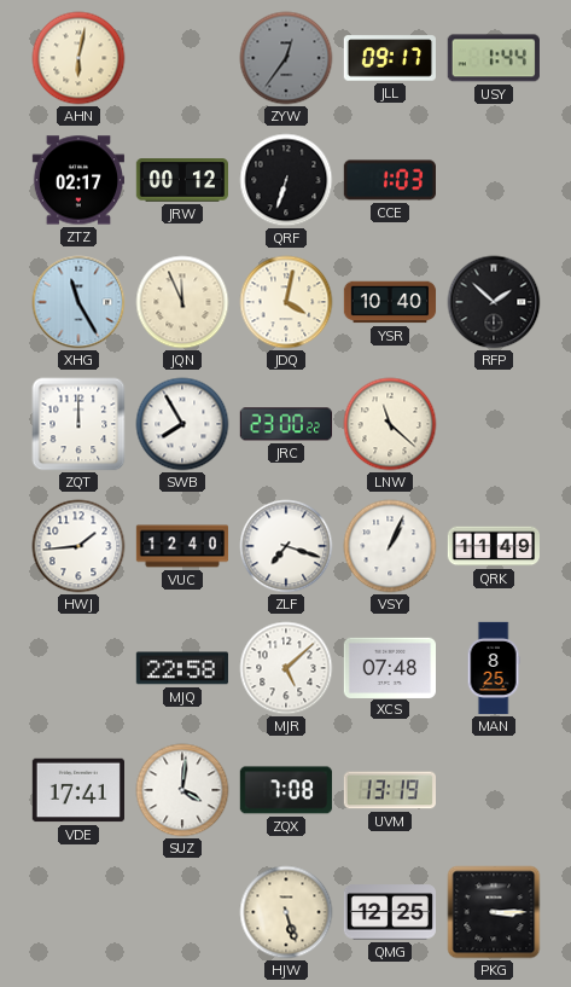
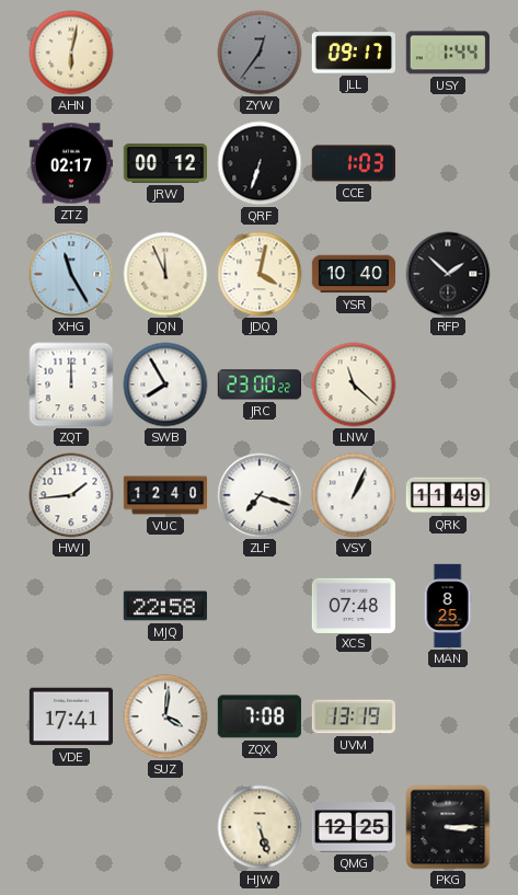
MJR: 5:08 -> none
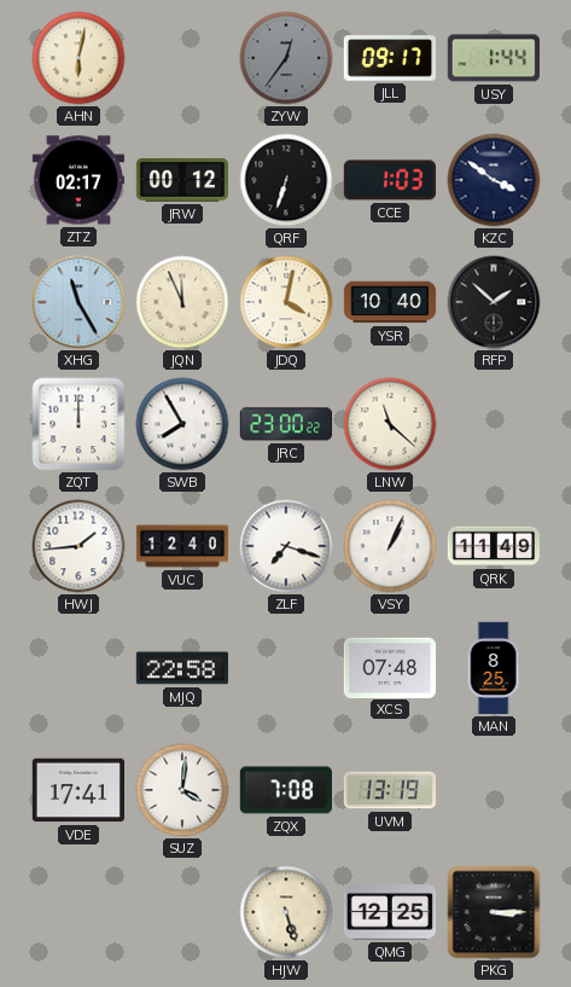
KZC: none -> 3:51
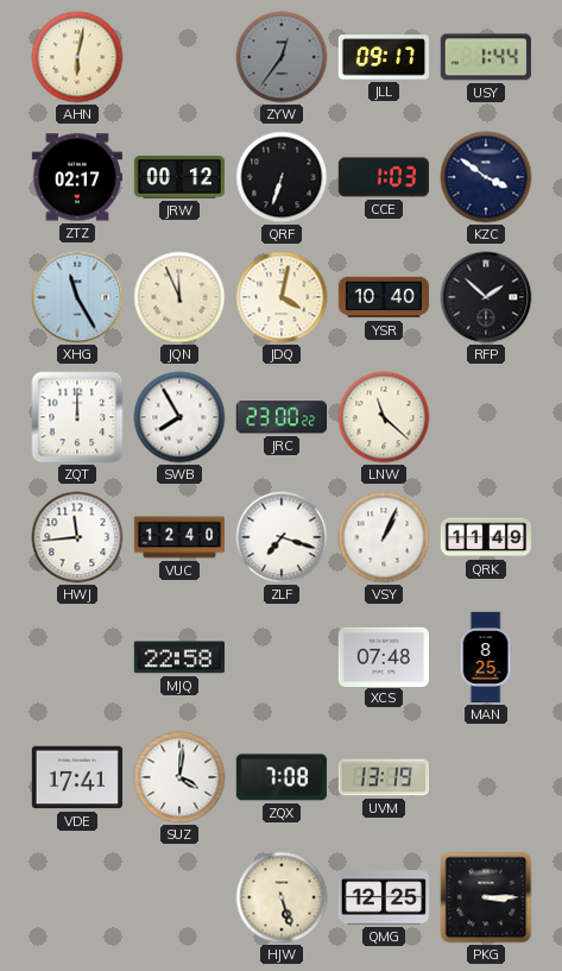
HWJ: 1:44 -> 11:44
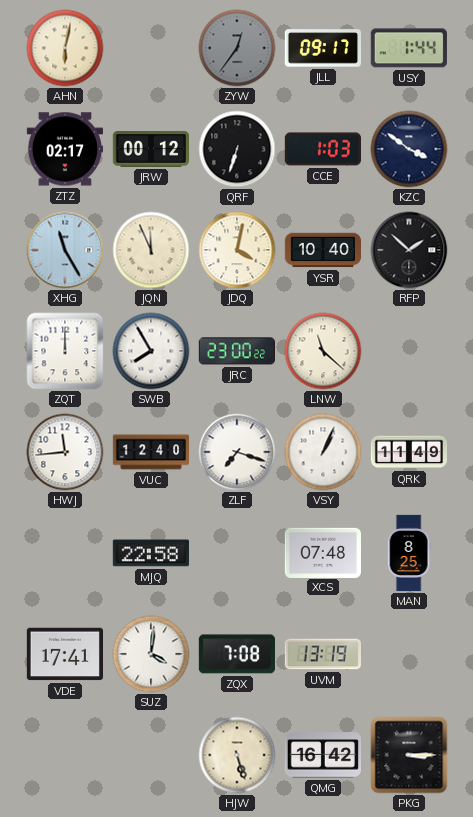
QMG: 12:25 -> 16:42
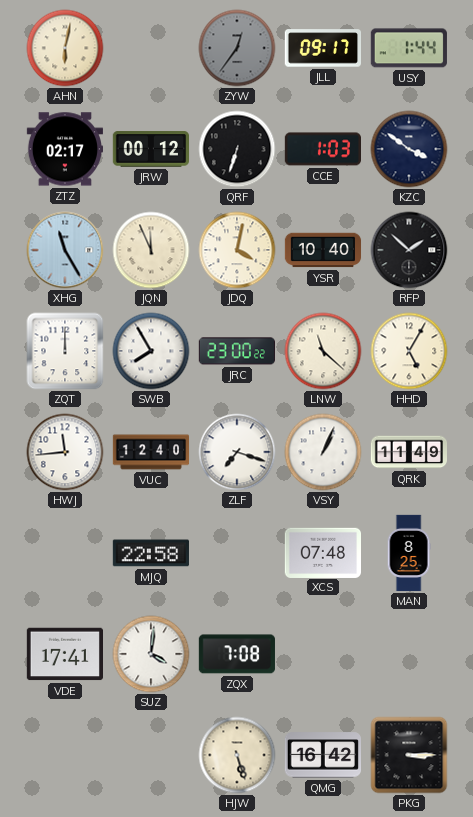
HHD: none -> 5:05
UVM: 13:19 -> none
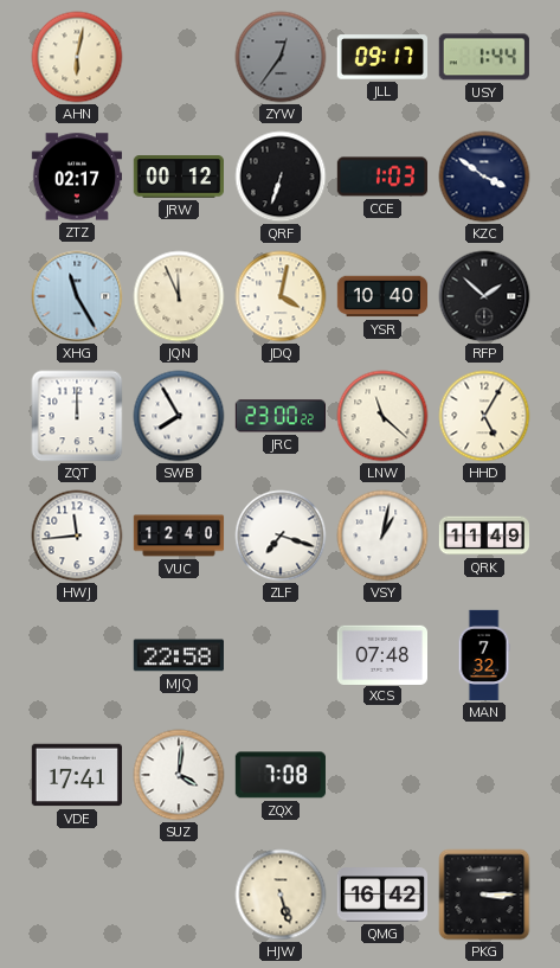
VSY: 1:04 -> 1:02
MAN: 8:25 -> 7:32
